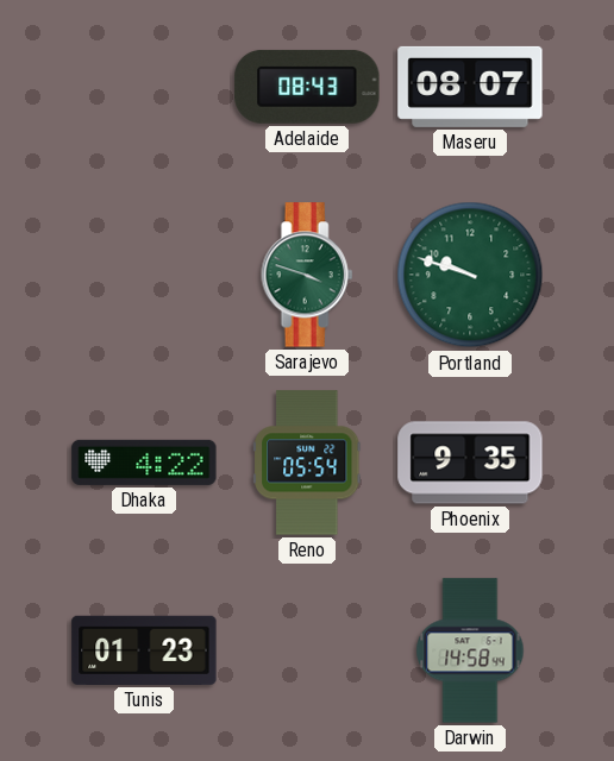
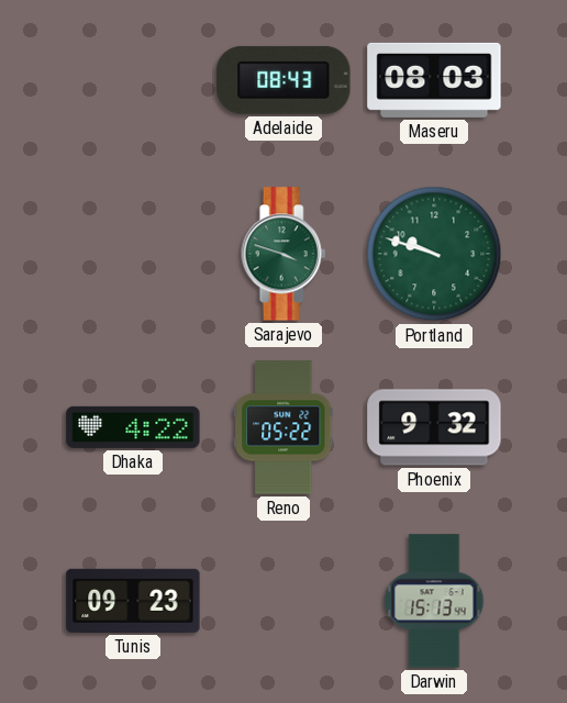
Maseru: 08:07 -> 08:03
Reno: 05:54 -> 05:22
Phoenix: 9:35 -> 9:32
Tunis: 01:23 -> 09:23
Darwin: 14:58 -> 15:13
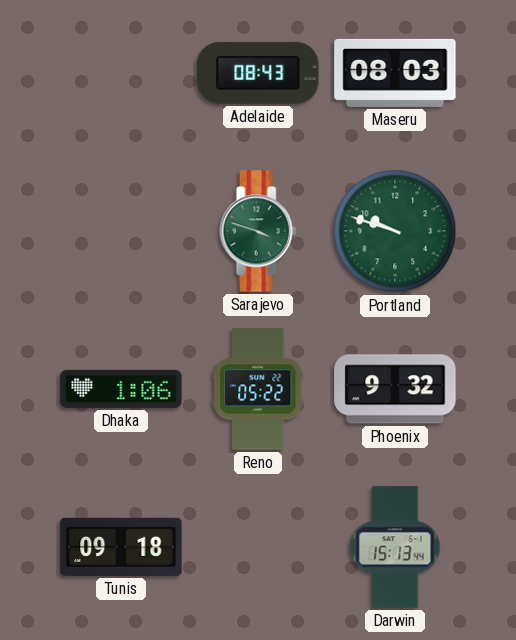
Dhaka: 4:22 -> 1:06
Tunis: 09:23 -> 09:18
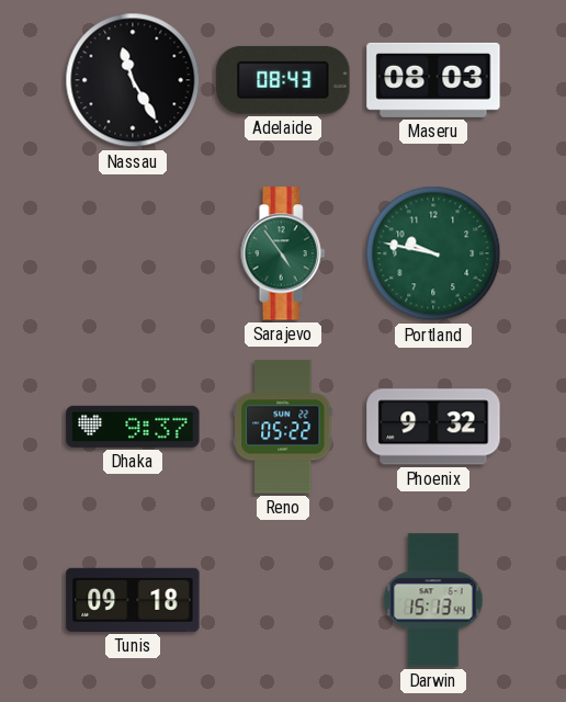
Nassau: none -> 11:25
Sarajevo: 3:48 -> 4:54
Portland: 9:48 -> 9:47
Dhaka: 1:06 -> 9:37
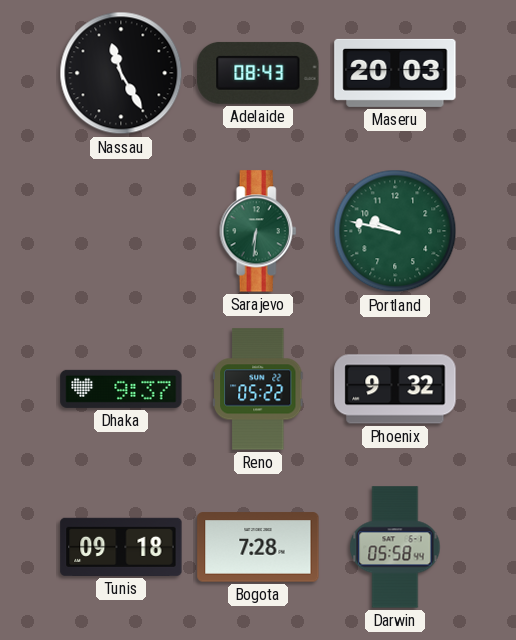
Maseru: 08:03 -> 20:03
Sarajevo: 4:54 -> 6:31
Bogota: none -> 7:28
Darwin: 15:13 -> 05:58
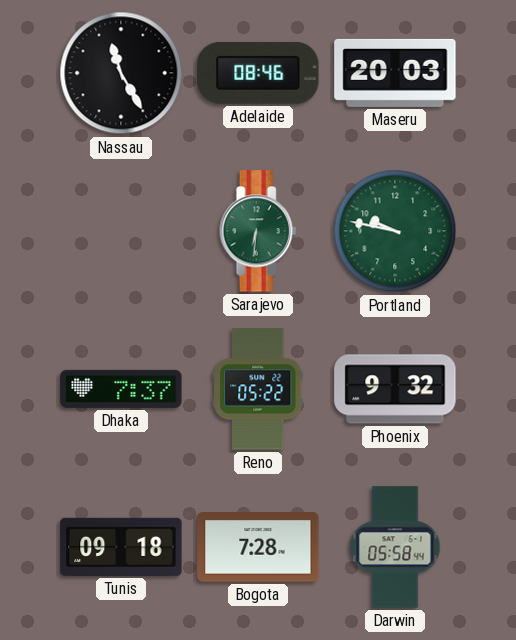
Adelaide: 08:43 -> 08:46
Dhaka: 9:37 -> 7:37
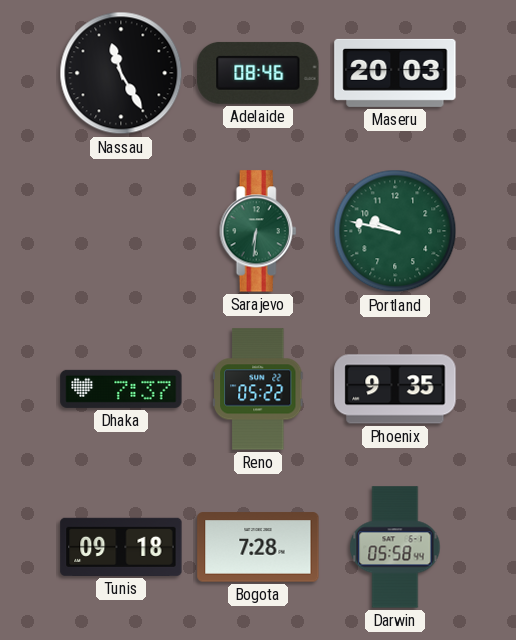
Phoenix: 9:32 -> 9:35
